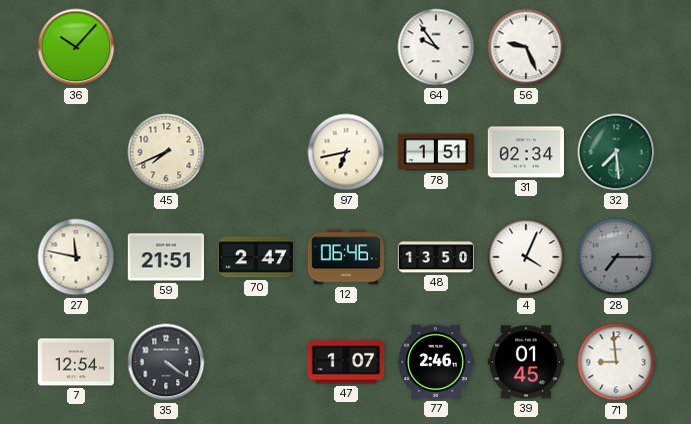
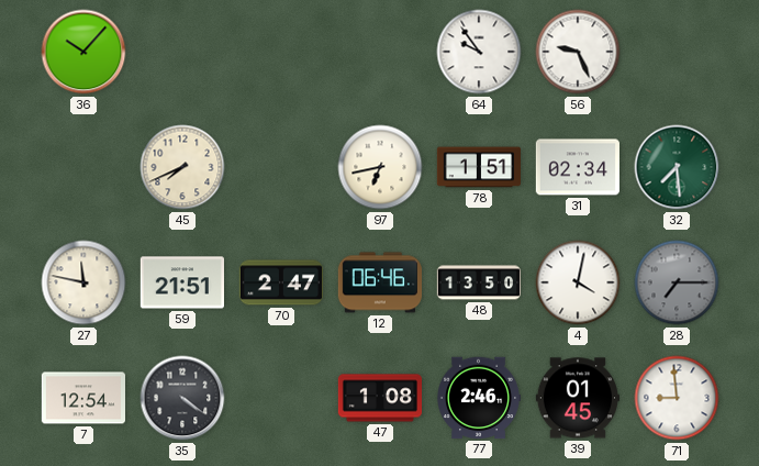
4: 4:04 -> 4:02
47: 1:07 -> 1:08
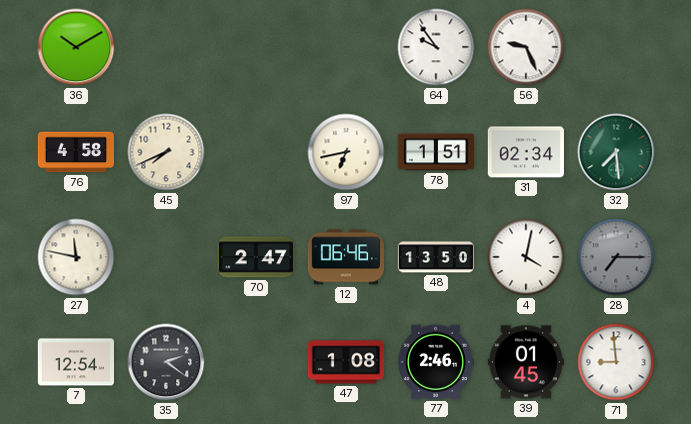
36: 10:07 -> 10:10
76: none -> 4:58
59: 21:51 -> none
35: 4:21 -> 2:21
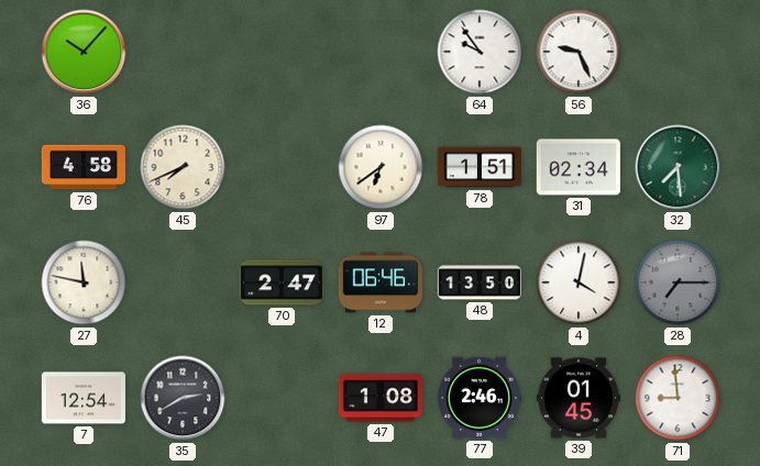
36: 10:10 -> 10:07
97: 6:43 -> 6:39
35: 2:21 -> 2:40
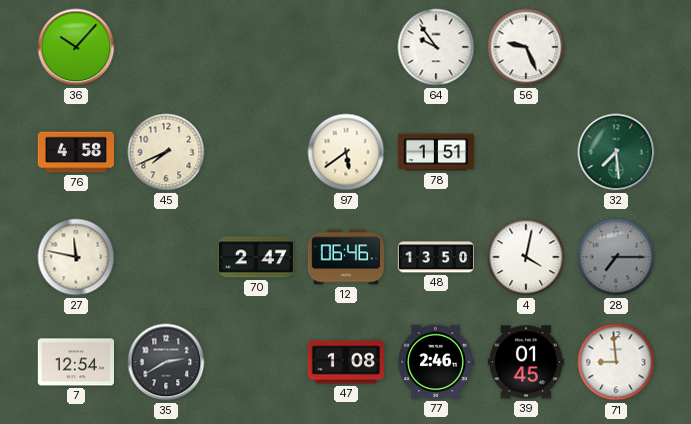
97: 6:39 -> 5:39
31: 02:34 -> none
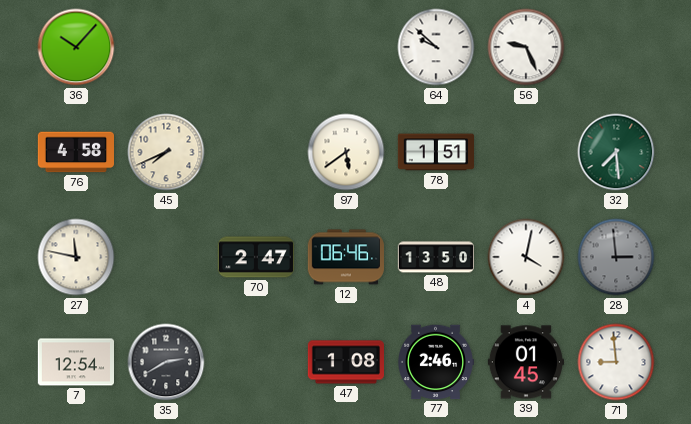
64: 9:54 -> 9:52
28: 7:15 -> 2:59
